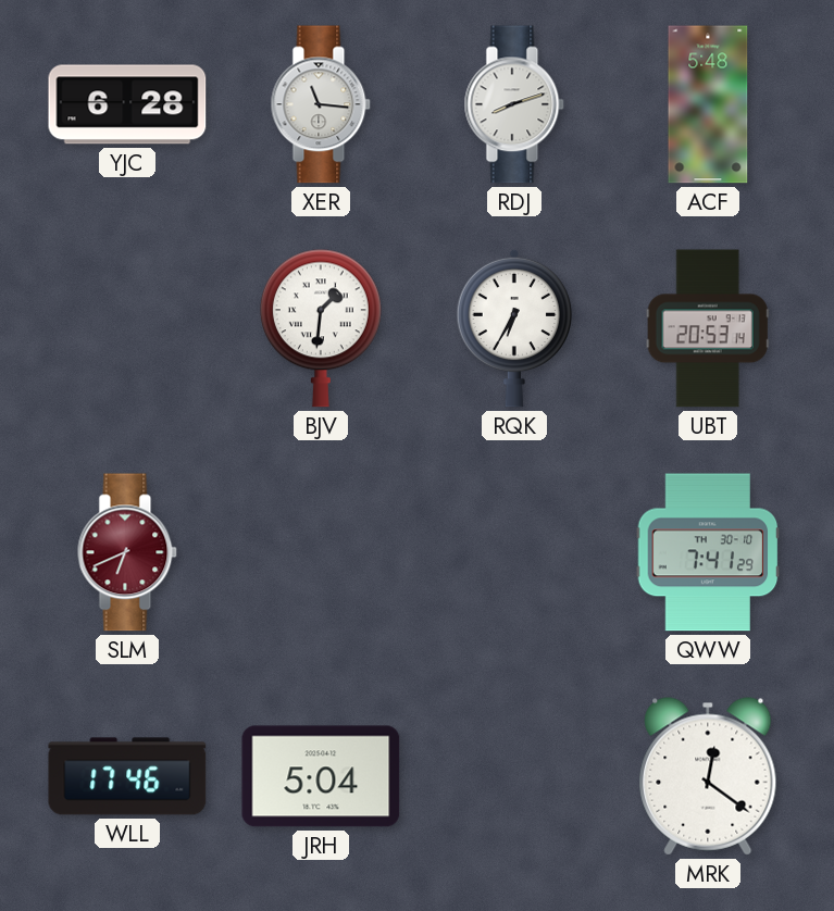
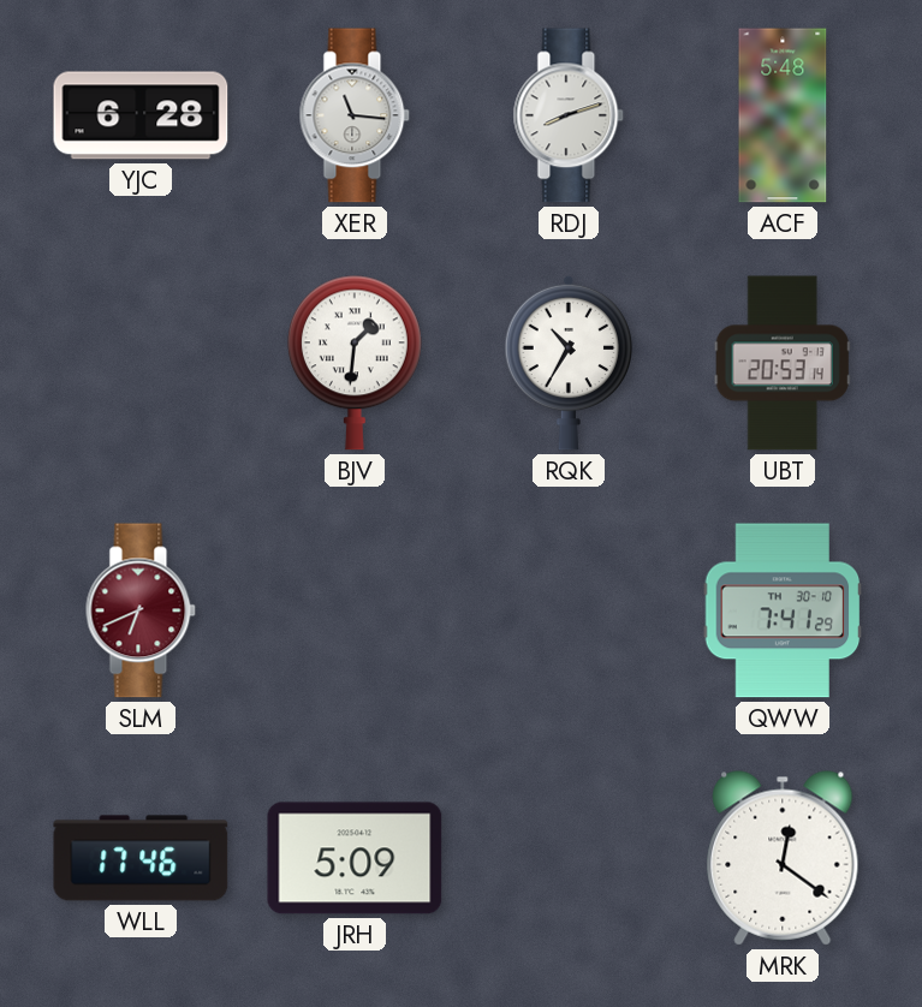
RQK: 6:35 -> 10:35
JRH: 5:04 -> 5:09
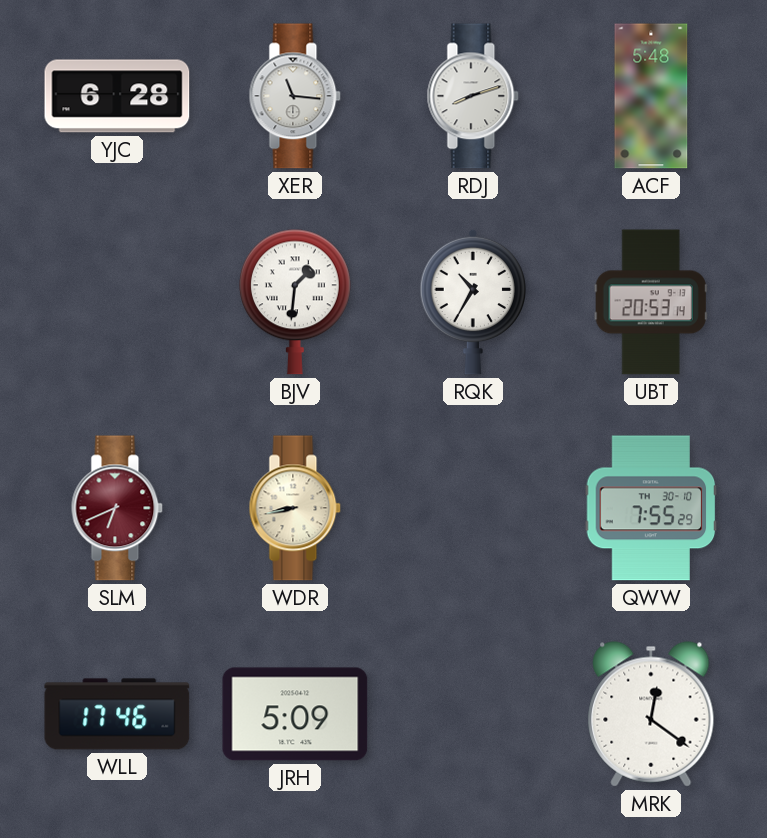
WDR: none -> 8:43
QWW: 7:41 -> 7:55
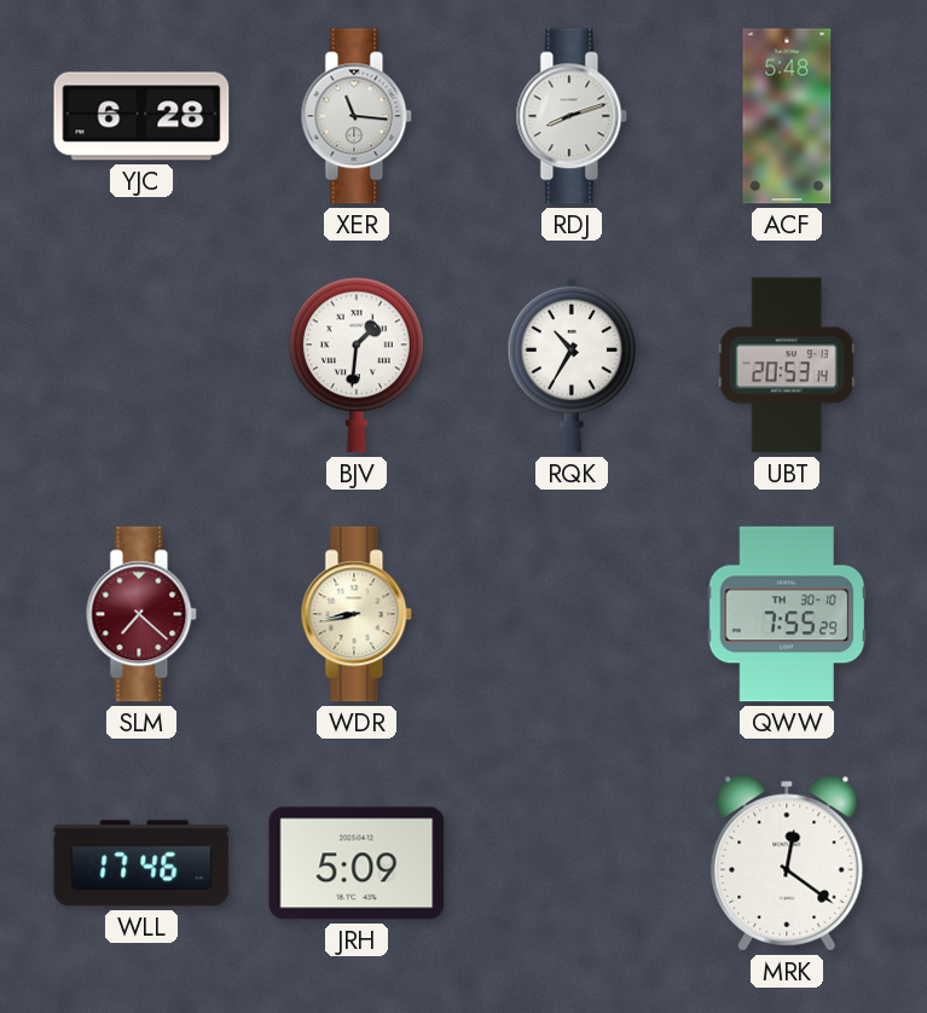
SLM: 6:41 -> 7:22
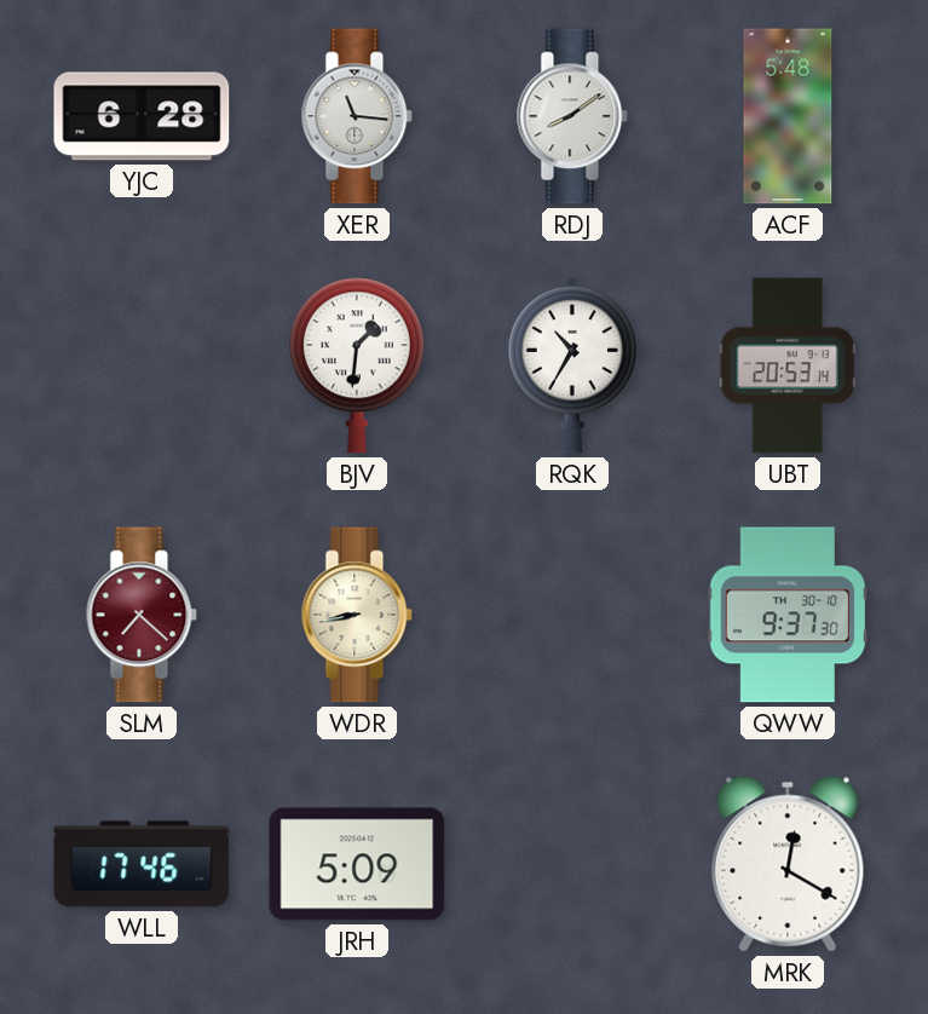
RDJ: 8:12 -> 8:09
QWW: 7:55 -> 9:37
MRK: 12:21 -> 12:20
